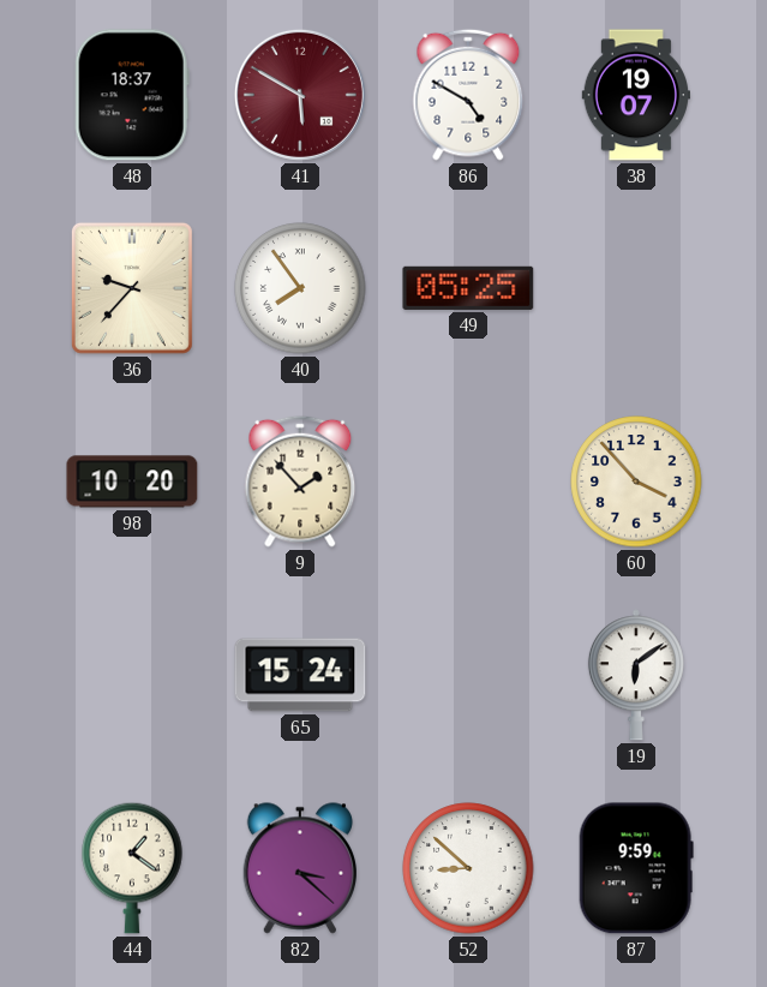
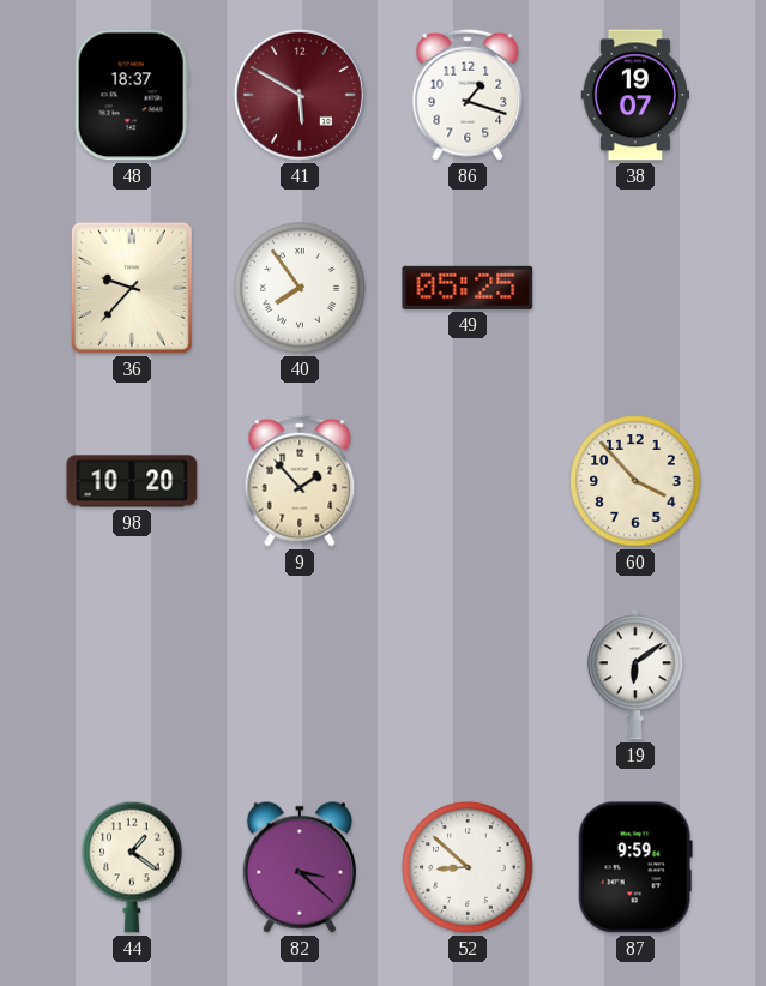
86: 4:50 -> 1:18
65: 15:24 -> none
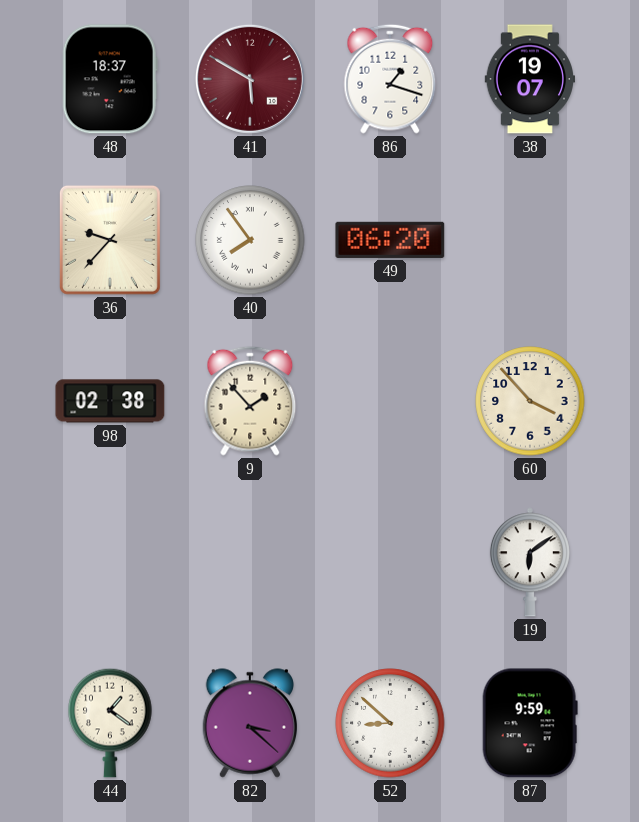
49: 05:25 -> 06:20
98: 10:20 -> 02:38
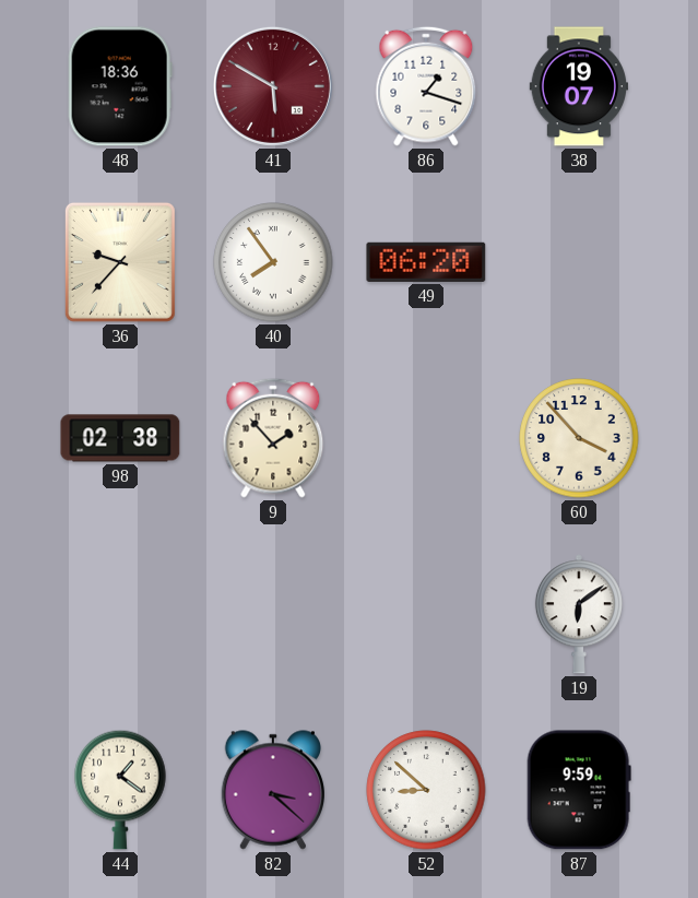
48: 18:37 -> 18:36
